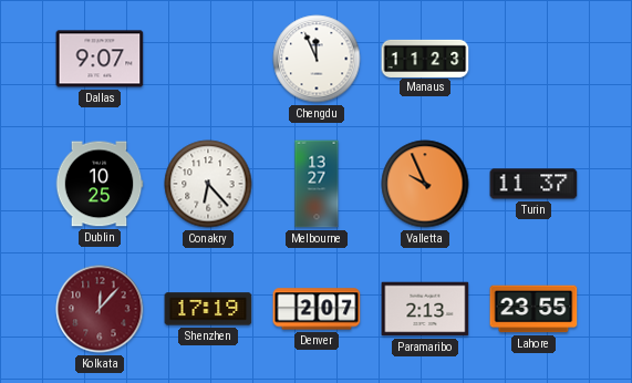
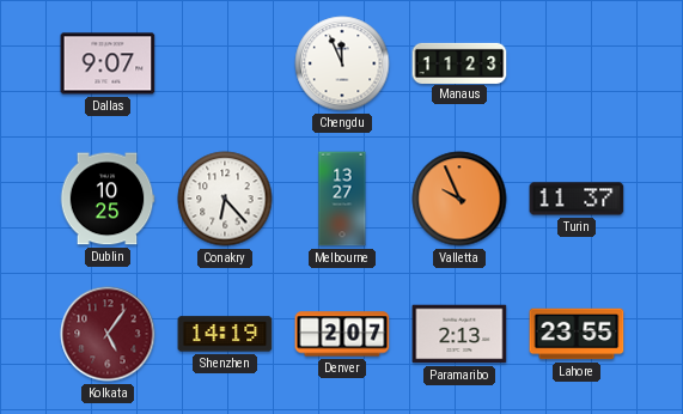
Kolkata: 12:07 -> 5:06
Shenzhen: 17:19 -> 14:19
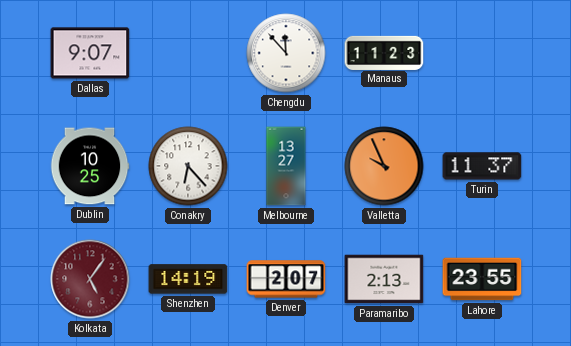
Chengdu: 11:56 -> 11:53
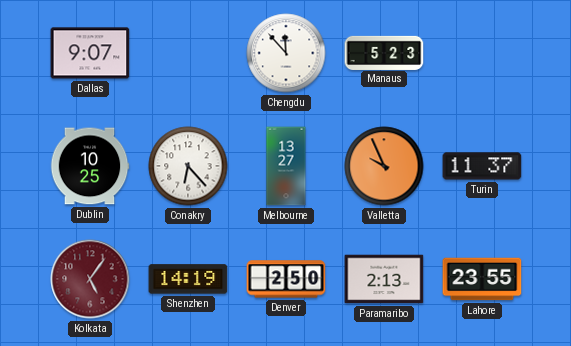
Manaus: 11:23 -> 5:23
Denver: 2:07 -> 2:50
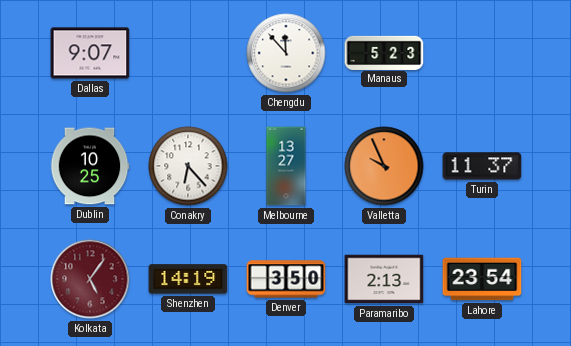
Denver: 2:50 -> 3:50
Lahore: 23:55 -> 23:54
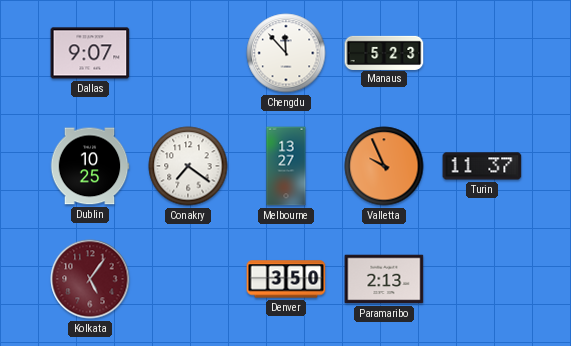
Conakry: 6:23 -> 7:21
Shenzhen: 14:19 -> none
Lahore: 23:54 -> none
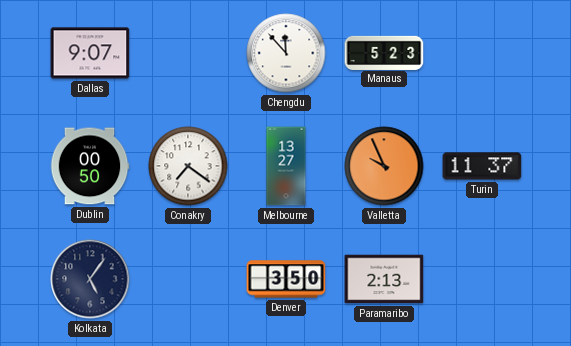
Dublin: 10:25 -> 00:50
Kolkata dial: burgundy -> navy
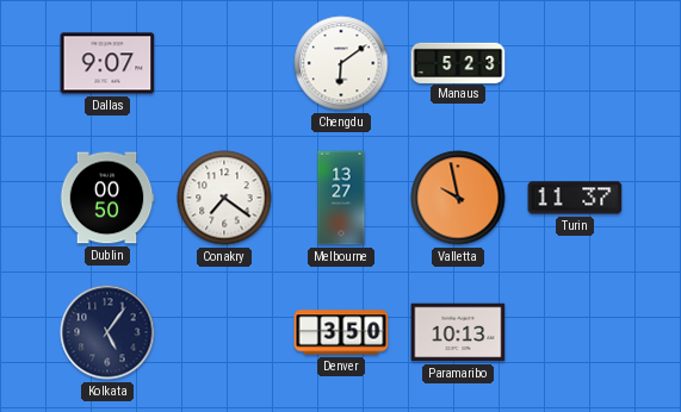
Chengdu: 11:53 -> 6:09
Valletta: 9:56 -> 9:58
Paramaribo: 2:13 -> 10:13
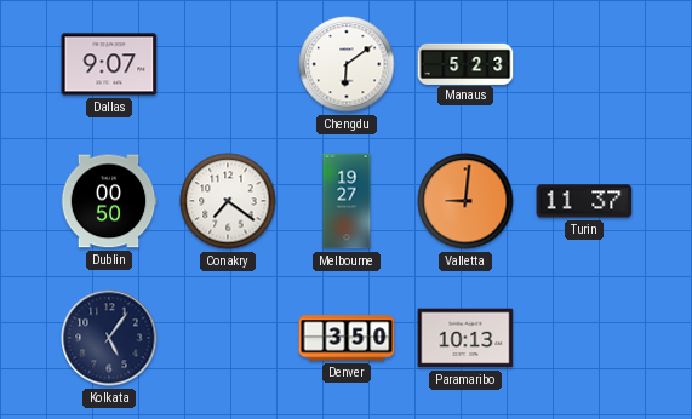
Melbourne: 13:27 -> 19:27
Valletta: 9:58 -> 9:01
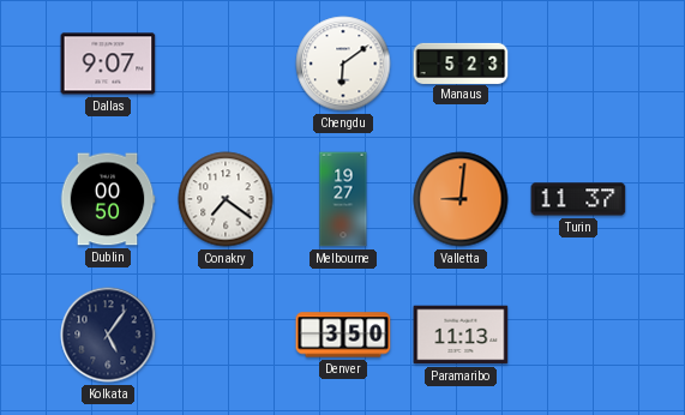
Paramaribo: 10:13 -> 11:13
